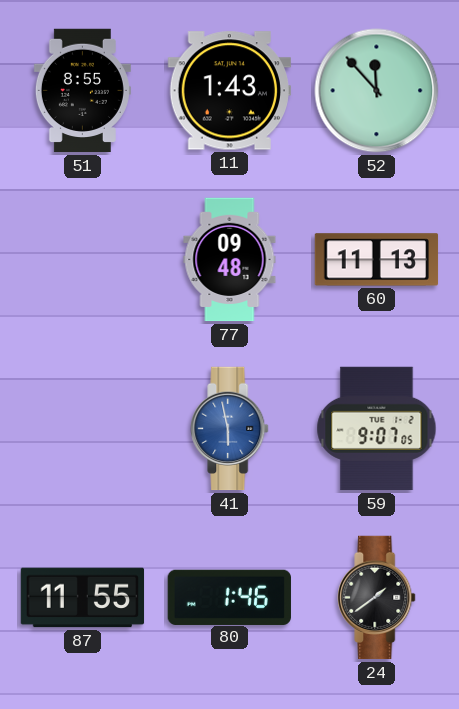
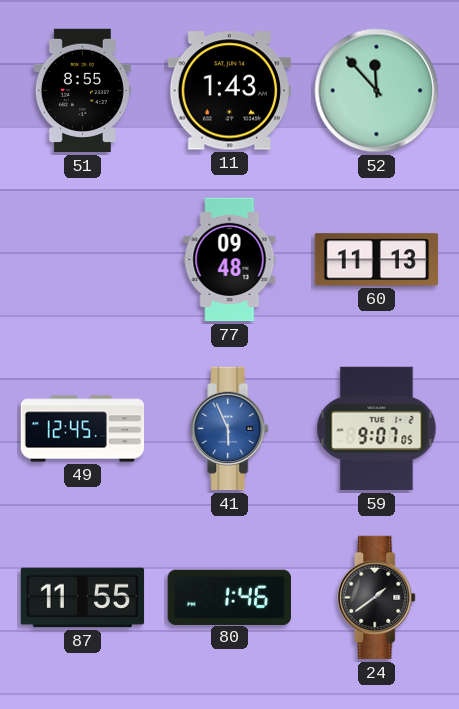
49: none -> 12:45
41: 5:58 -> 5:56
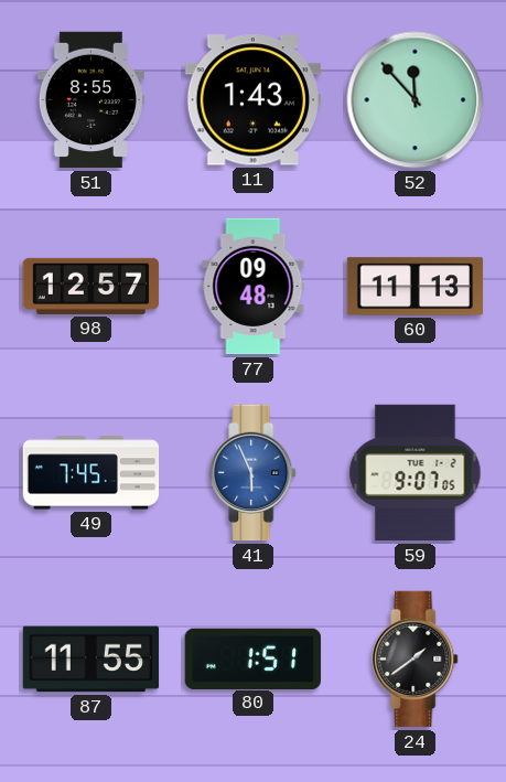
98: none -> 12:57
49: 12:45 -> 7:45
80: 1:46 -> 1:51
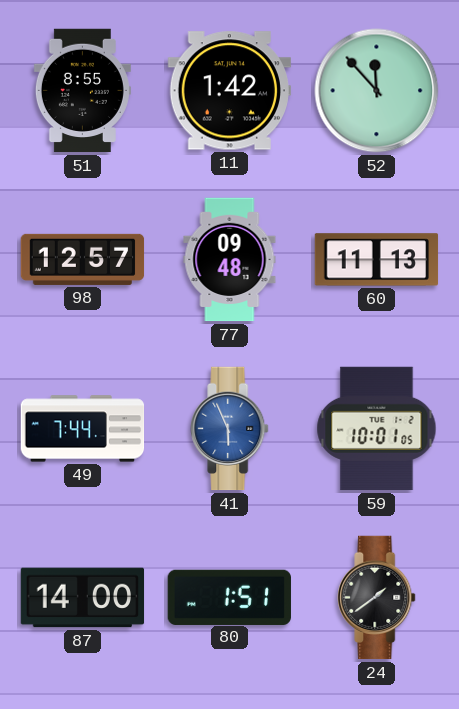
11: 1:43 -> 1:42
49: 7:45 -> 7:44
59: 9:07 -> 10:01
87: 11:55 -> 14:00
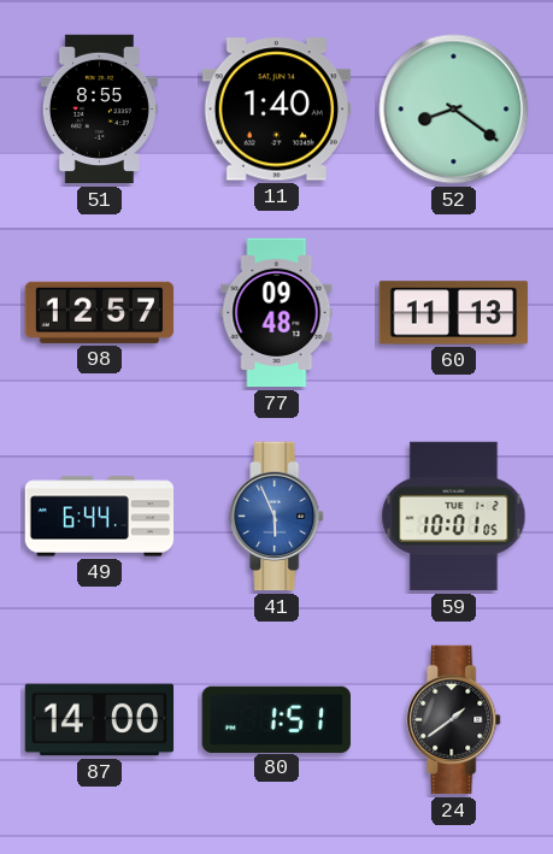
11: 1:42 -> 1:40
52: 11:53 -> 8:21
49: 7:44 -> 6:44
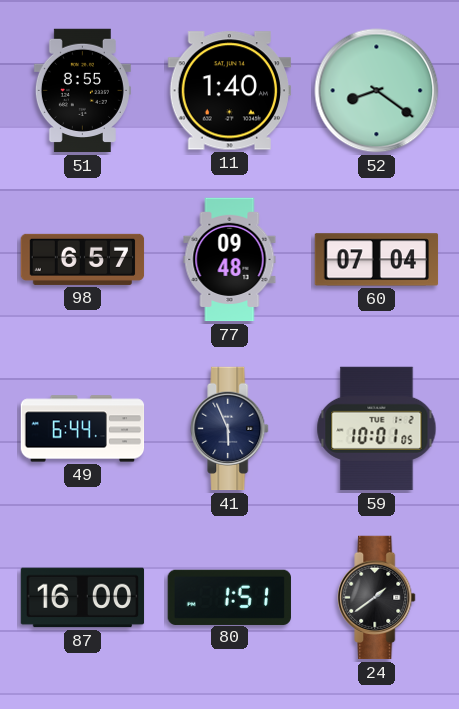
98: 12:57 -> 6:57
60: 11:13 -> 07:04
41 dial: blue -> navy
87: 14:00 -> 16:00
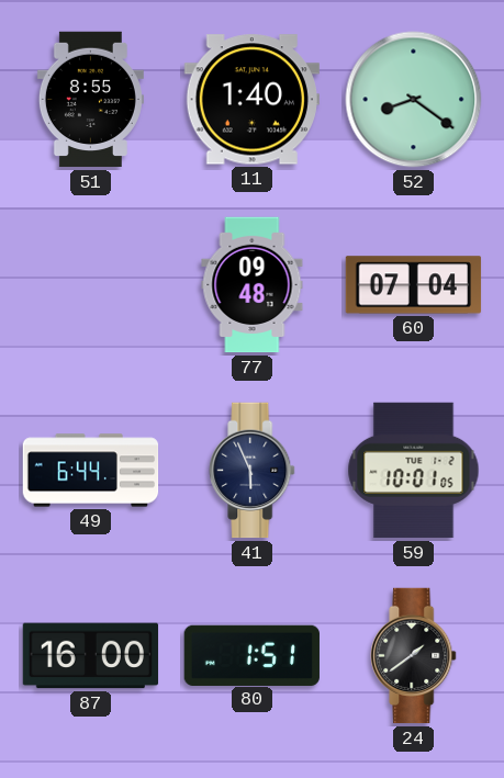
98: 6:57 -> none
